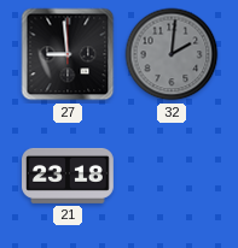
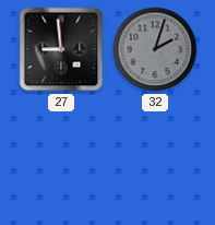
32: 2:01 -> 2:03
21: 23:18 -> none
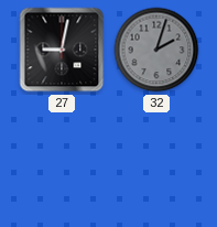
27: 8:59 -> 9:02
